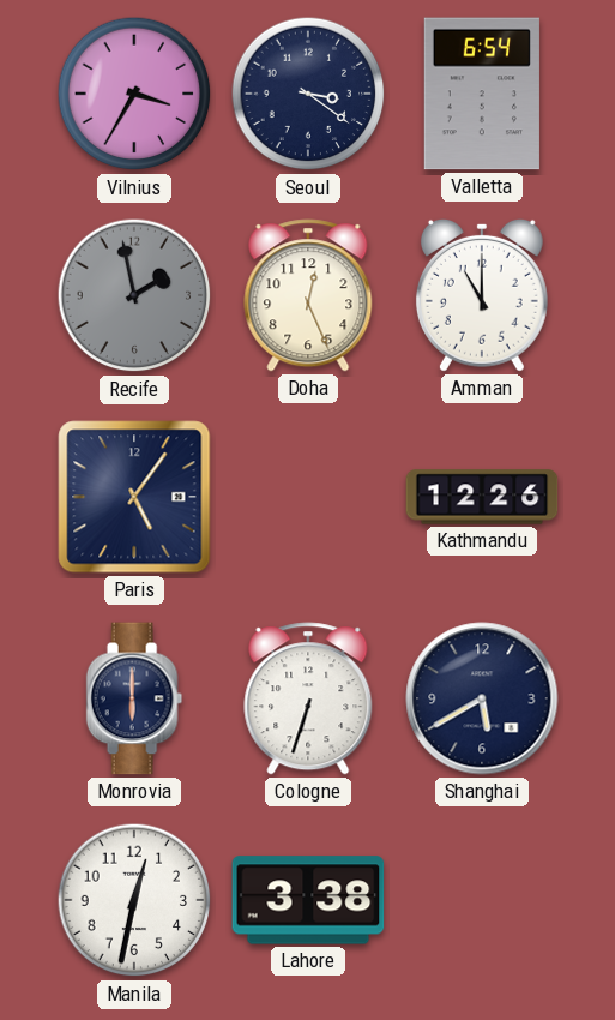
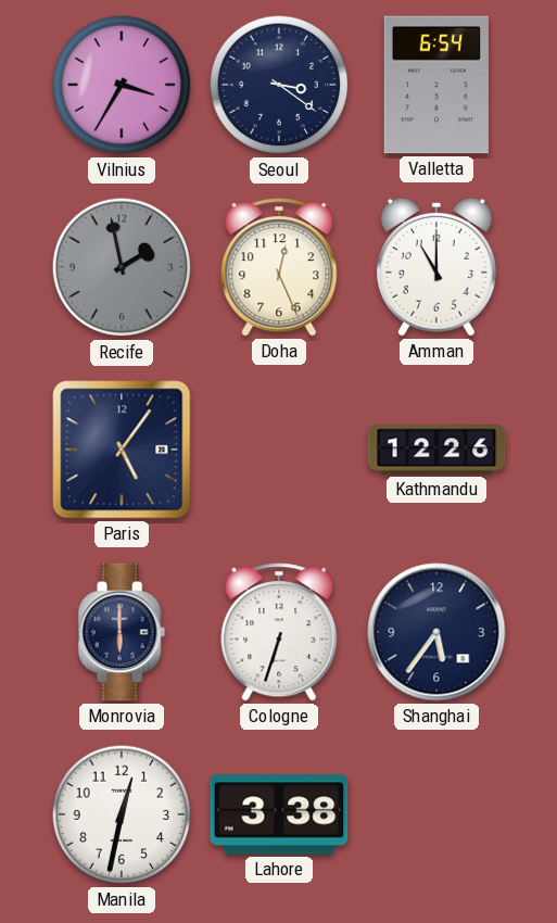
Shanghai: 5:40 -> 5:36
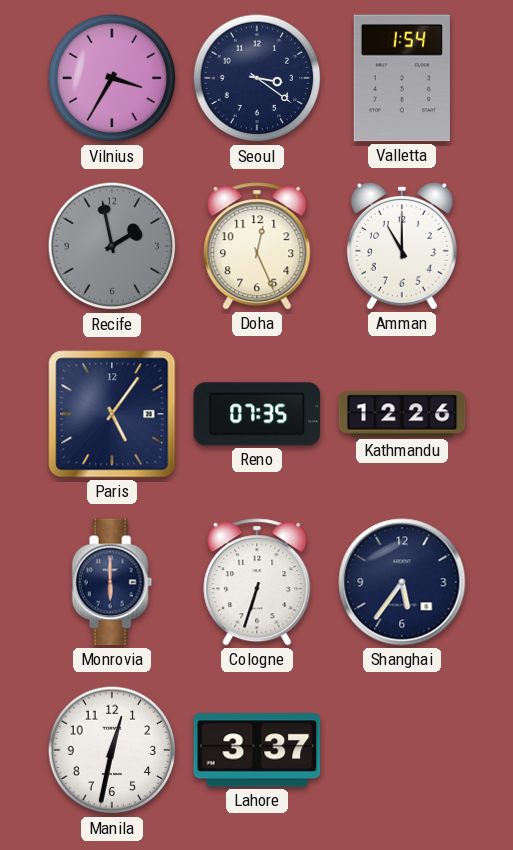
Valletta: 6:54 -> 1:54
Reno: none -> 07:35
Lahore: 3:38 -> 3:37
